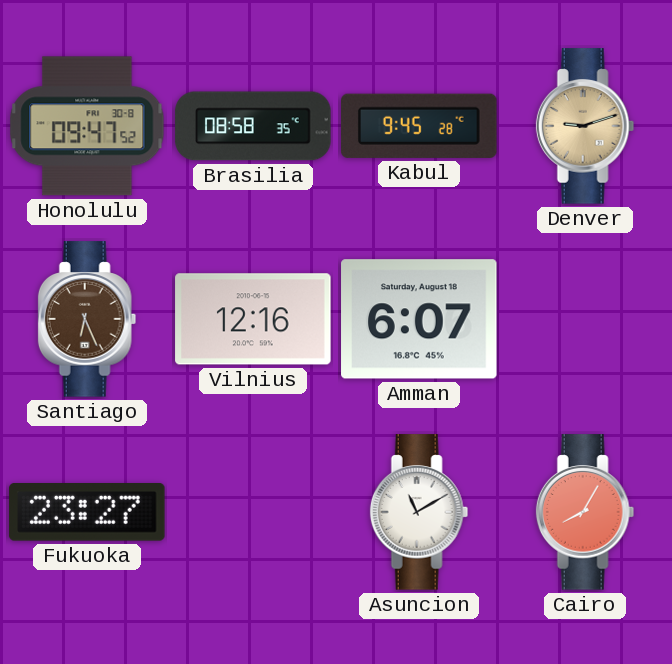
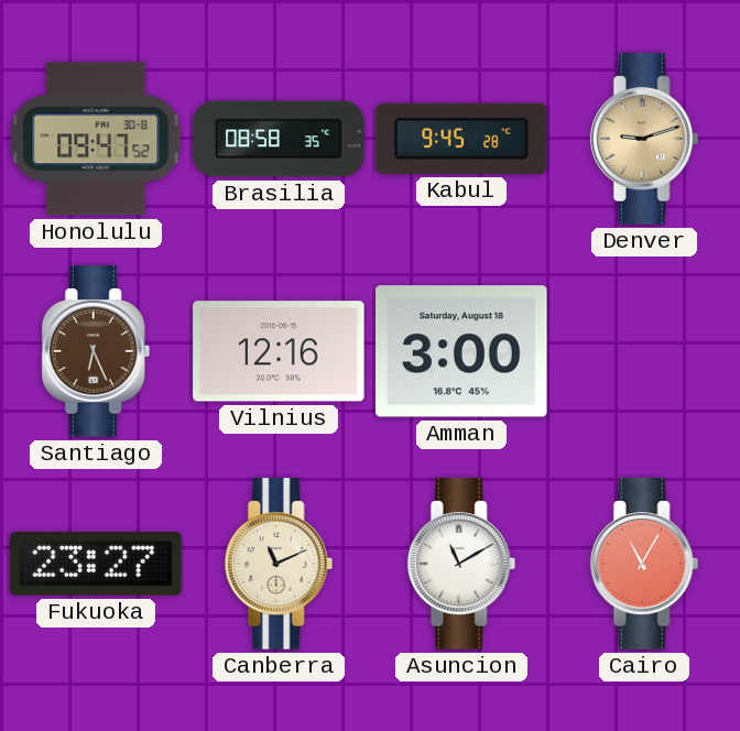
Amman: 6:07 -> 3:00
Canberra: none -> 11:11
Cairo: 8:05 -> 11:05
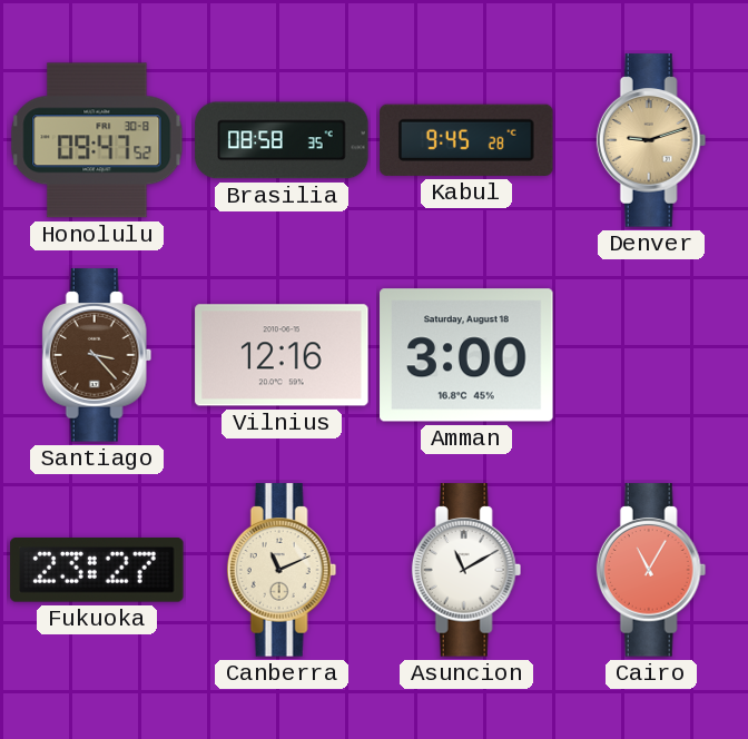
Santiago: 6:26 -> 3:23
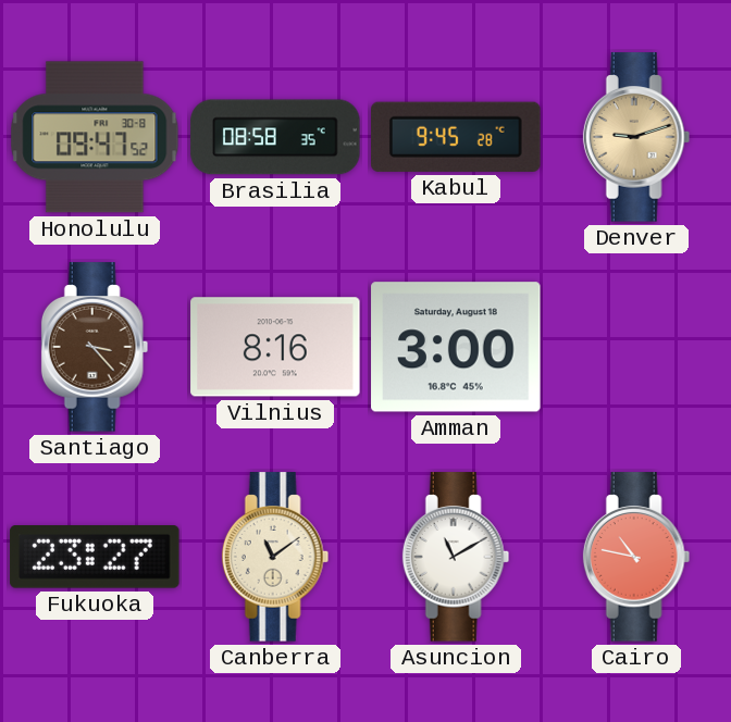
Vilnius: 12:16 -> 8:16
Canberra: 11:11 -> 11:09
Cairo: 11:05 -> 10:47
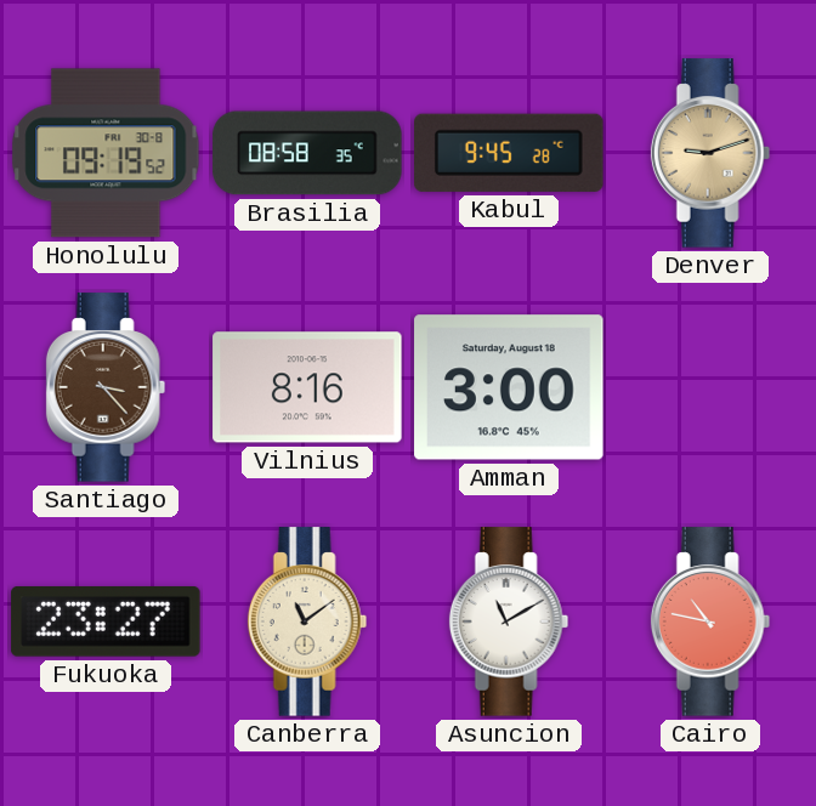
Honolulu: 09:47 -> 09:19
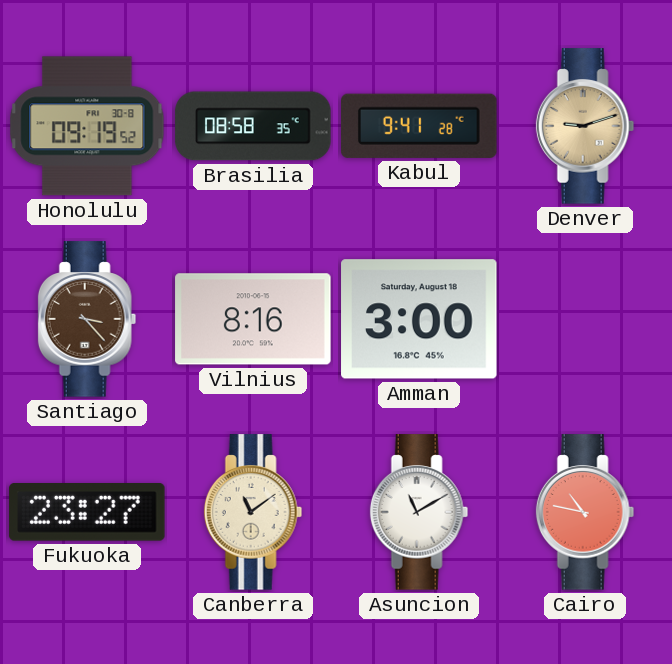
Kabul: 9:45 -> 9:41
